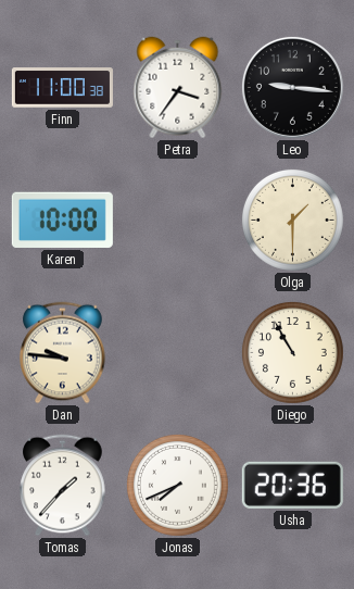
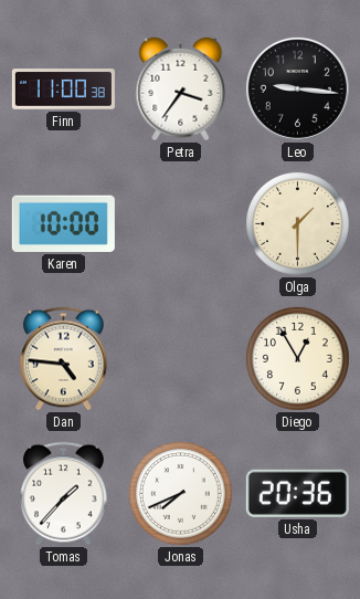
Dan: 9:46 -> 4:46
Diego: 10:55 -> 12:55
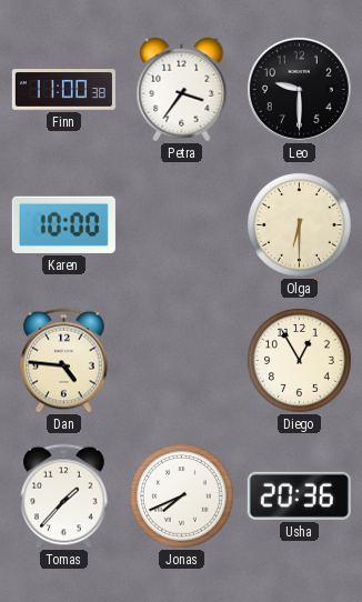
Leo: 9:16 -> 9:30
Olga: 1:30 -> 6:30
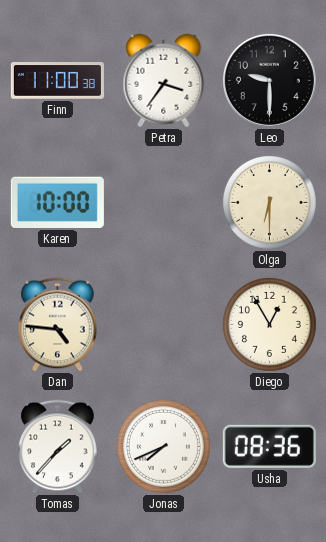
Usha: 20:36 -> 08:36
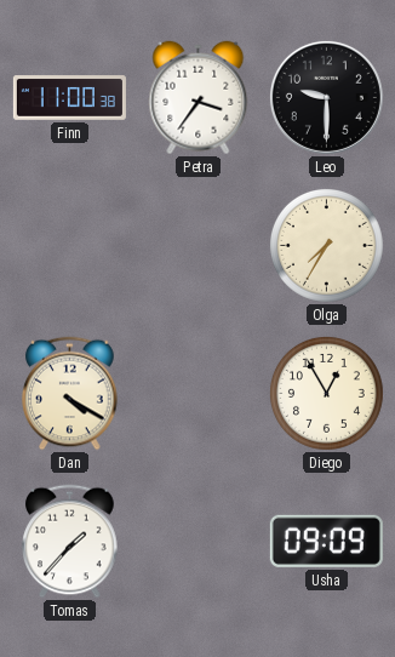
Karen: 10:00 -> none
Olga: 6:30 -> 7:35
Dan: 4:46 -> 4:20
Jonas: 7:41 -> none
Usha: 08:36 -> 09:09
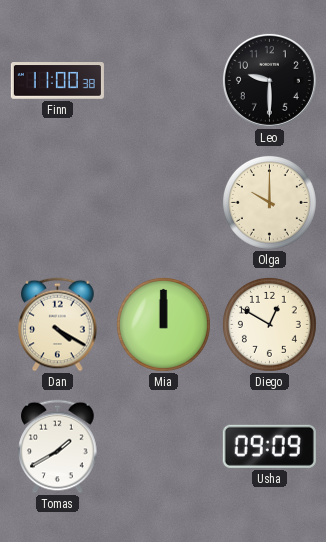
Petra: 3:36 -> none
Olga: 7:35 -> 10:00
Mia: none -> 12:00
Diego: 12:55 -> 12:50
Tomas: 1:37 -> 1:40
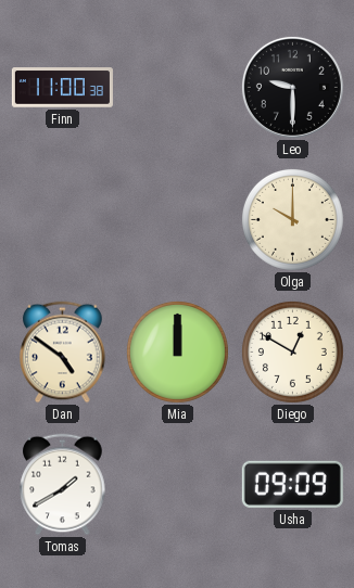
Dan: 4:20 -> 4:51
